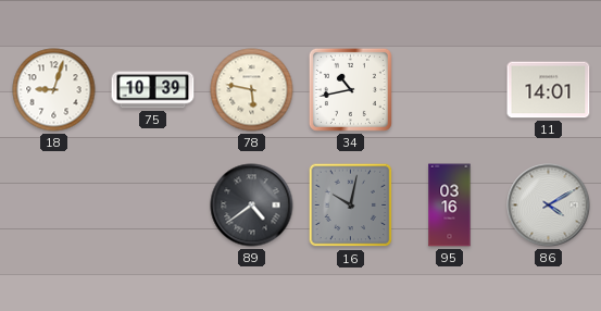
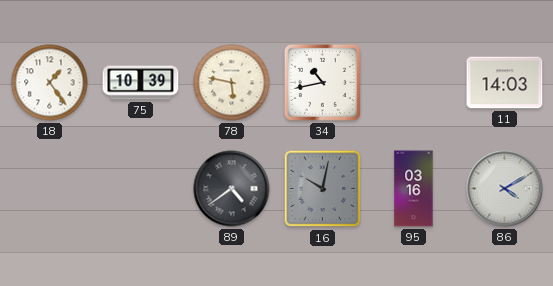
18: 9:03 -> 1:24
11: 14:01 -> 14:03
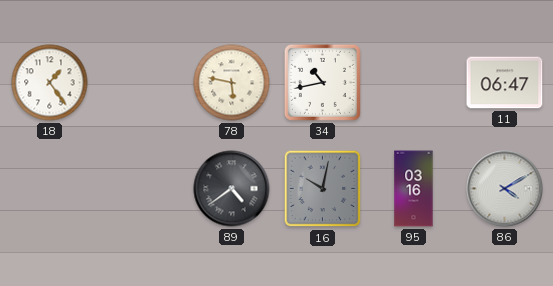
75: 10:39 -> none
11: 14:03 -> 06:47
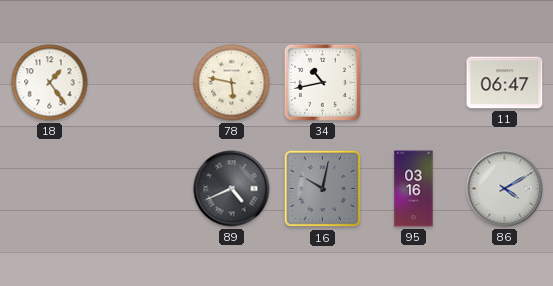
89: 4:39 -> 4:41
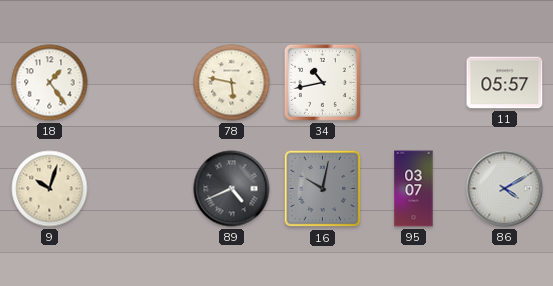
11: 06:47 -> 05:57
9: none -> 10:03
95: 03:16 -> 03:07
